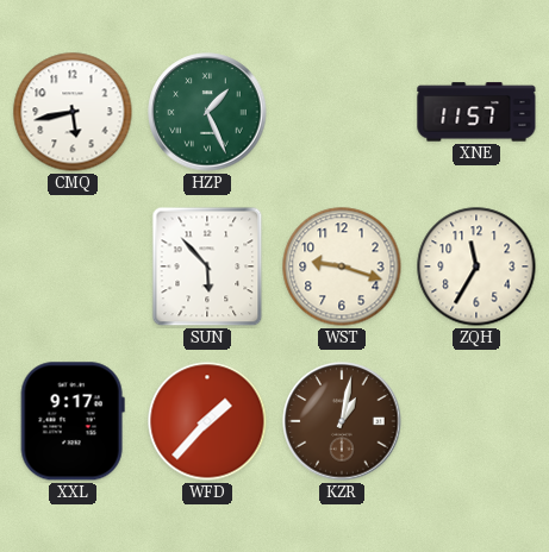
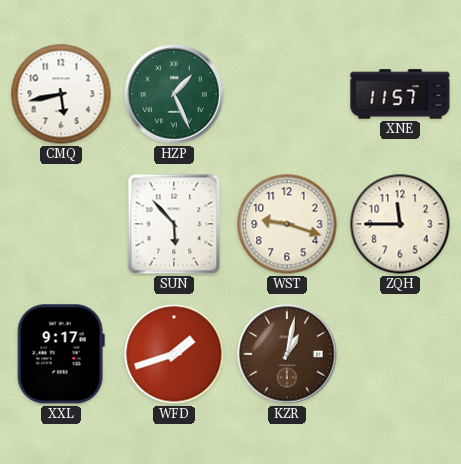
ZQH: 11:35 -> 11:45
WFD: 1:37 -> 1:42
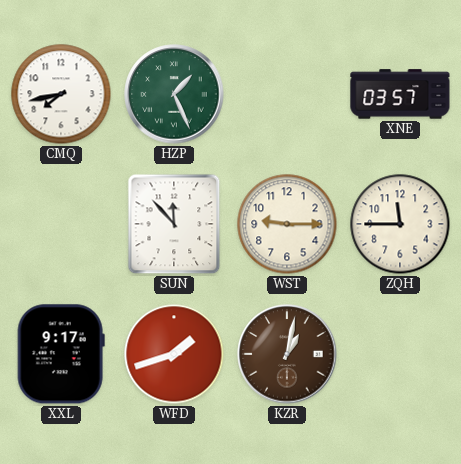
CMQ: 5:43 -> 7:43
XNE: 11:57 -> 03:57
SUN: 5:53 -> 11:53
WST: 9:18 -> 9:15
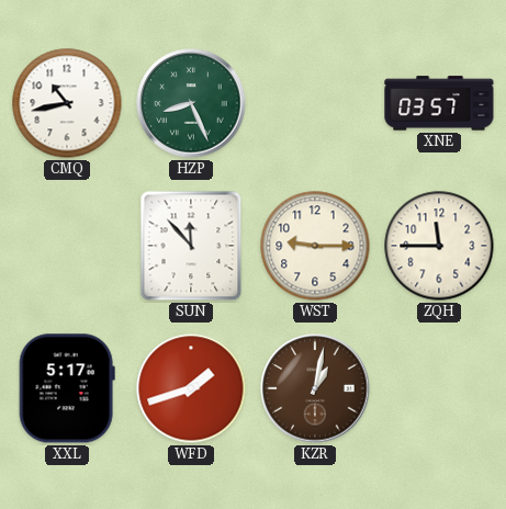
CMQ: 7:43 -> 10:43
HZP: 1:26 -> 8:26
XXL: 9:17 -> 5:17
